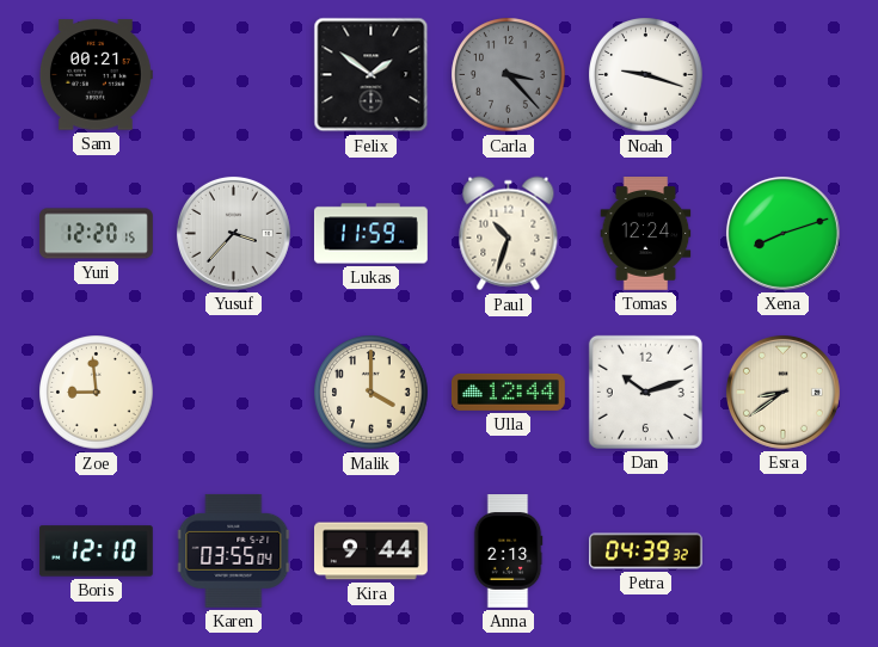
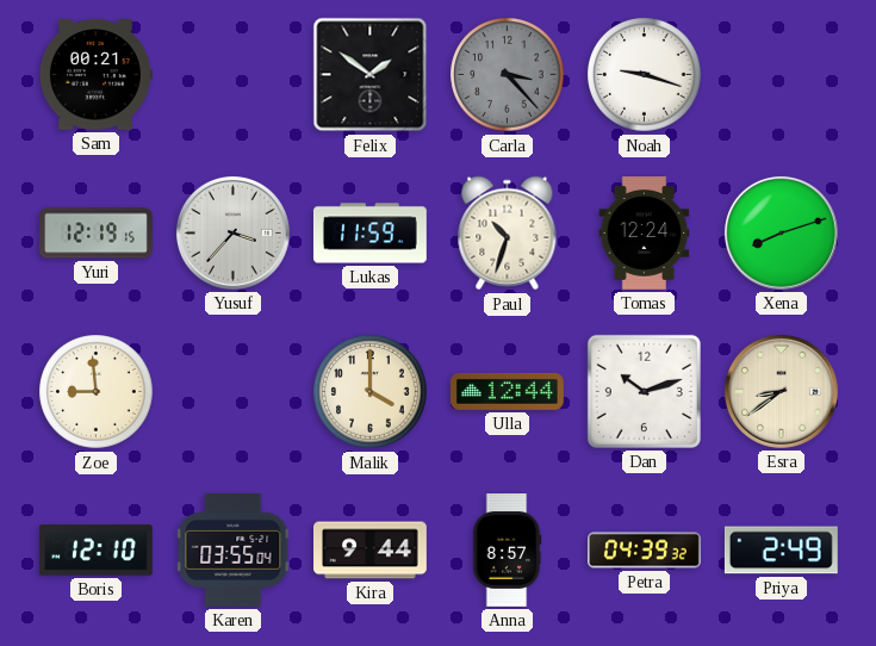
Yuri: 12:20 -> 12:19
Anna: 2:13 -> 8:57
Priya: none -> 2:49
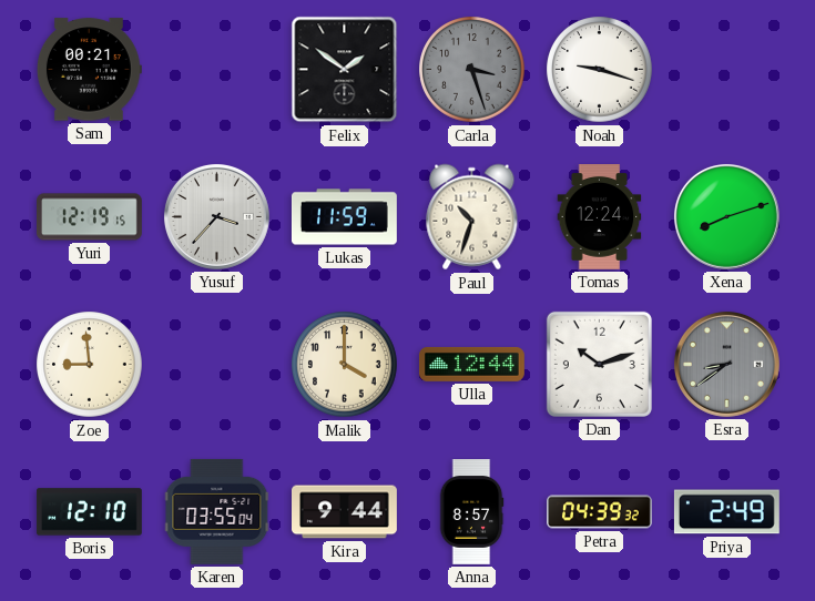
Carla: 3:23 -> 3:27
Esra dial: cream -> grey
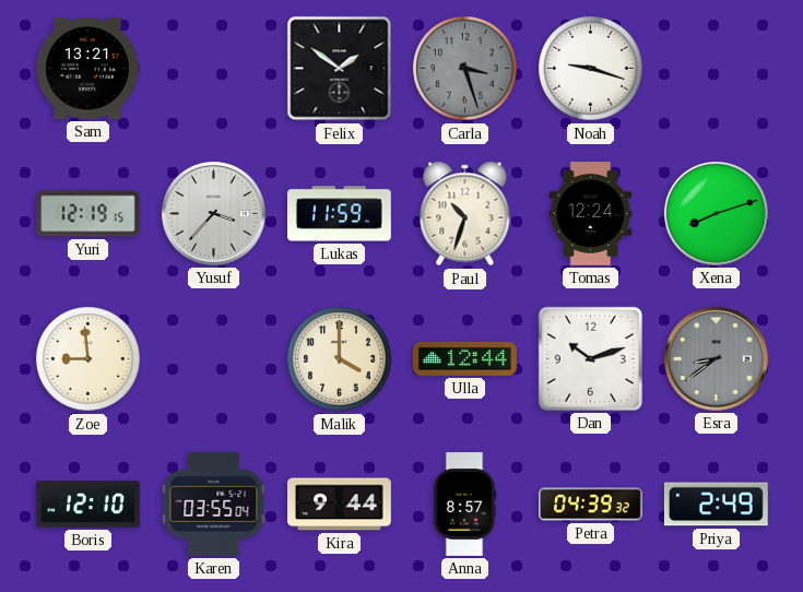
Sam: 00:21 -> 13:21
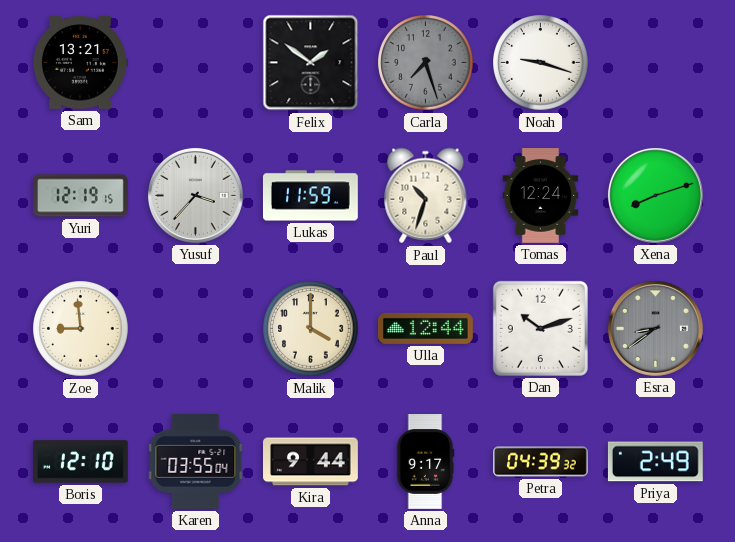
Carla: 3:27 -> 7:27
Anna: 8:57 -> 9:17
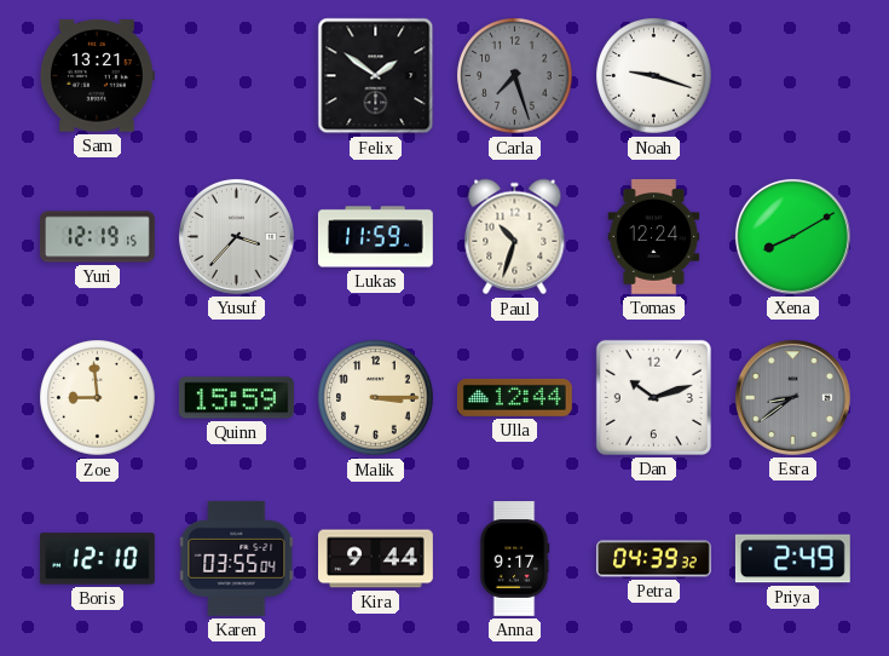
Xena: 8:12 -> 8:10
Quinn: none -> 15:59
Malik: 4:00 -> 3:15
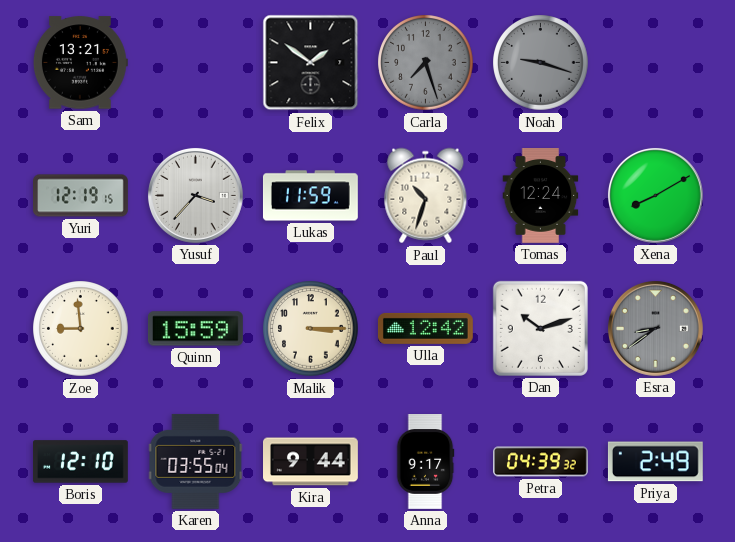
Noah dial: white -> grey
Ulla: 12:44 -> 12:42
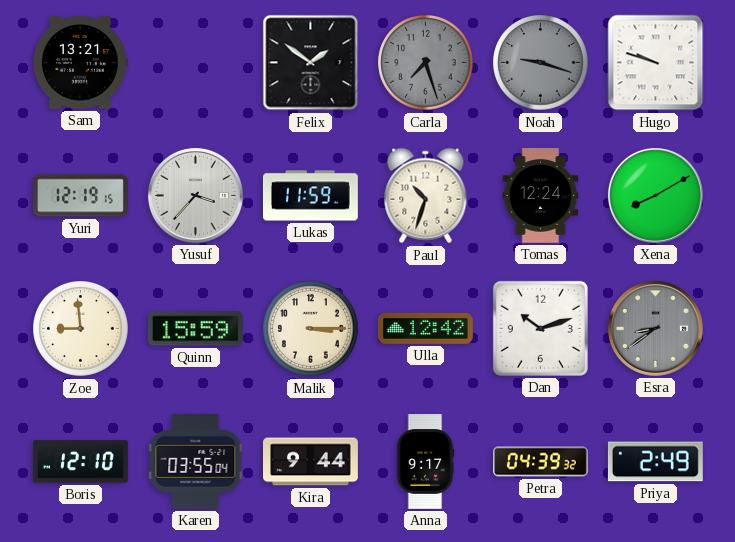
Hugo: none -> 9:48
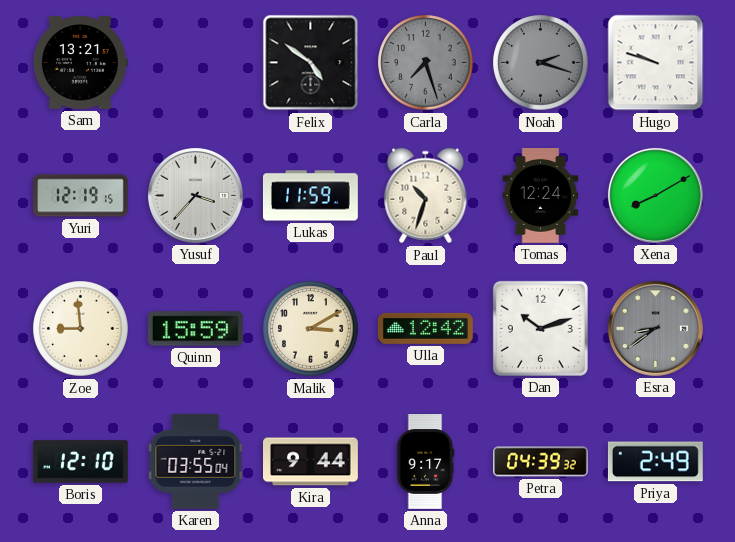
Felix: 1:51 -> 4:51
Noah: 9:18 -> 2:18
Malik: 3:15 -> 3:10
